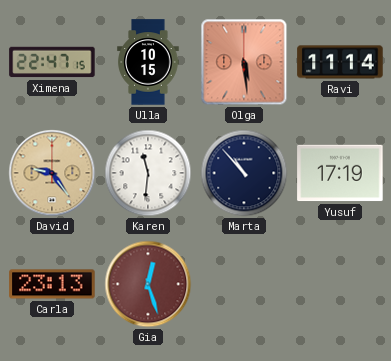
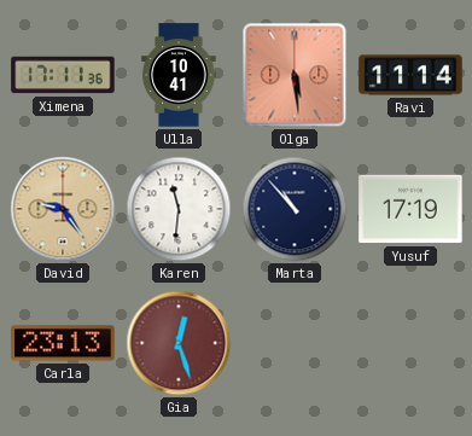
Ximena: 22:47 -> 17:11
Ulla: 10:15 -> 10:41
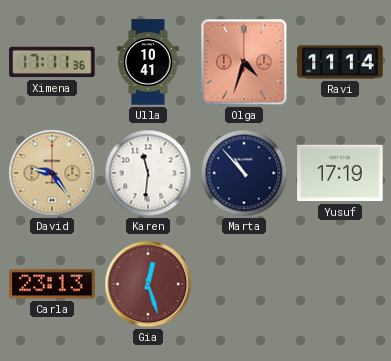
Olga: 5:29 -> 4:33
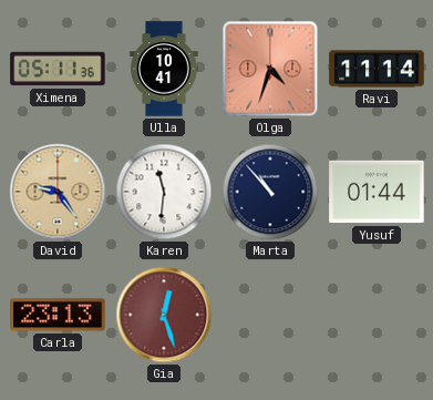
Ximena: 17:11 -> 05:11
Yusuf: 17:19 -> 01:44
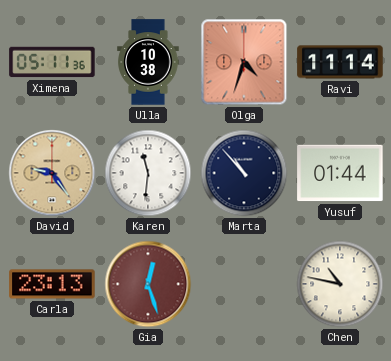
Ulla: 10:41 -> 10:38
Chen: none -> 10:47
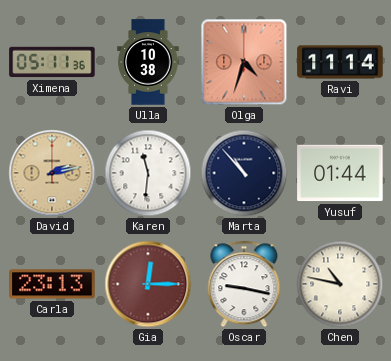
David: 9:24 -> 2:13
Gia: 12:27 -> 12:15
Oscar: none -> 9:17
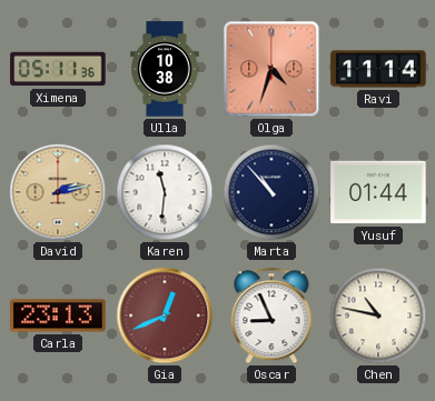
Gia: 12:15 -> 12:41
Oscar: 9:17 -> 8:56
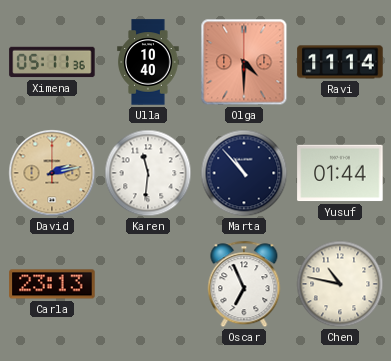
Ulla: 10:38 -> 10:40
Olga: 4:33 -> 4:30
Gia: 12:41 -> none
Oscar: 8:56 -> 6:56
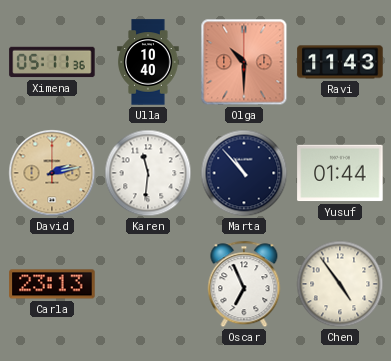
Olga: 4:30 -> 10:30
Ravi: 11:14 -> 11:43
Chen: 10:47 -> 4:54
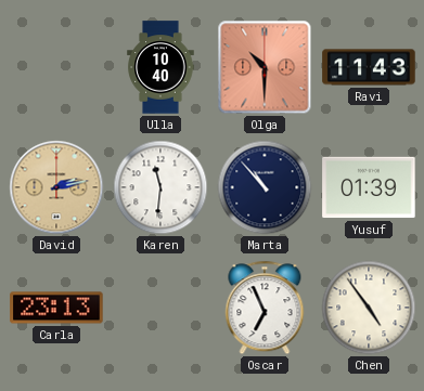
Ximena: 05:11 -> none
Yusuf: 01:44 -> 01:39
